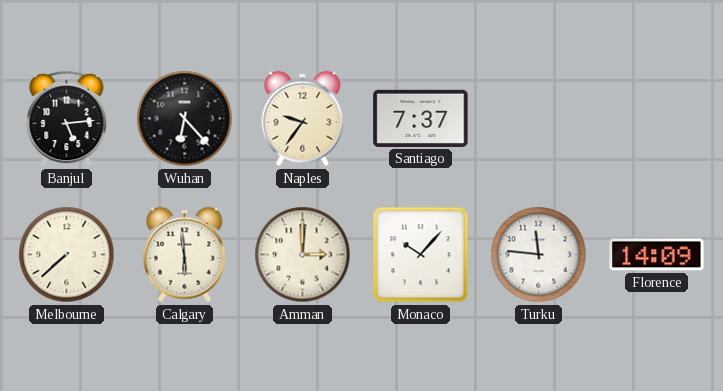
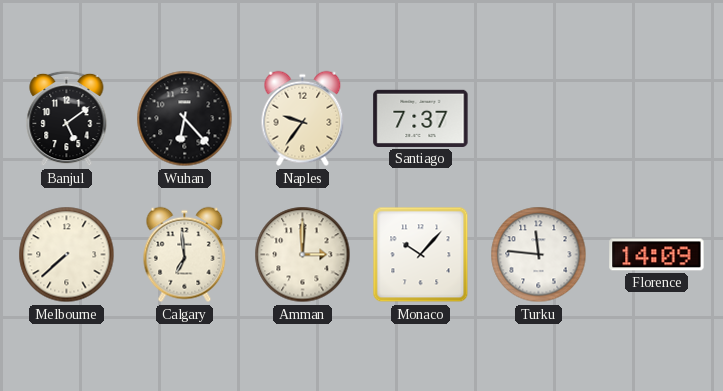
Banjul: 5:14 -> 5:09
Calgary: 5:59 -> 6:59
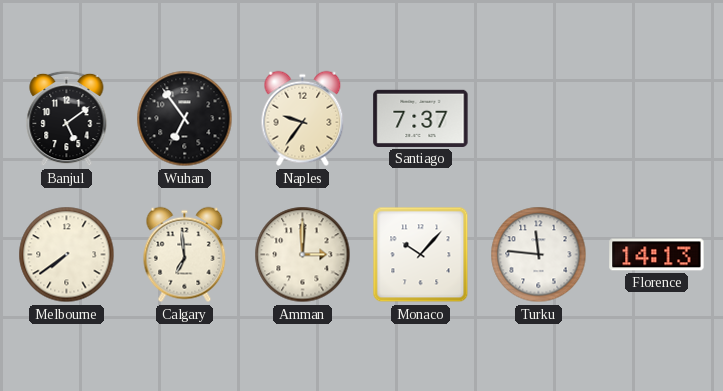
Wuhan: 6:23 -> 6:54
Melbourne: 7:38 -> 7:39
Florence: 14:09 -> 14:13
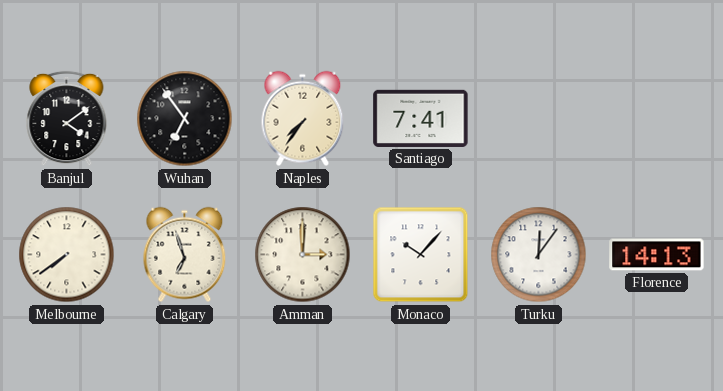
Banjul: 5:09 -> 4:09
Naples: 9:36 -> 7:36
Santiago: 7:37 -> 7:41
Calgary: 6:59 -> 6:57
Turku: 11:46 -> 12:06
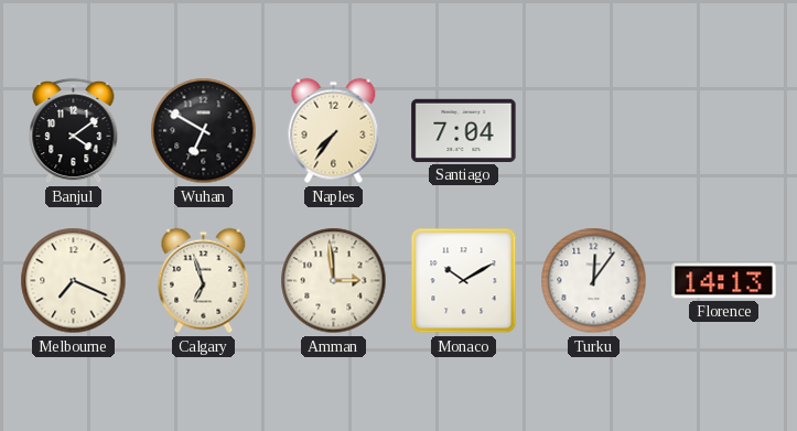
Wuhan: 6:54 -> 6:50
Santiago: 7:41 -> 7:04
Melbourne: 7:39 -> 7:19
Amman: 3:00 -> 2:59
Monaco: 10:07 -> 10:10
